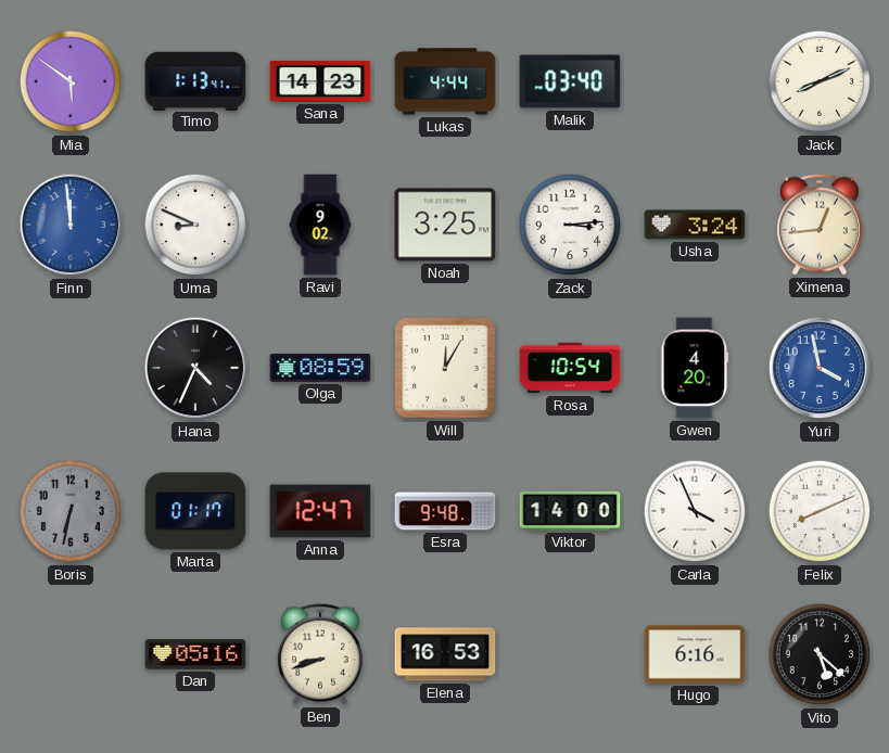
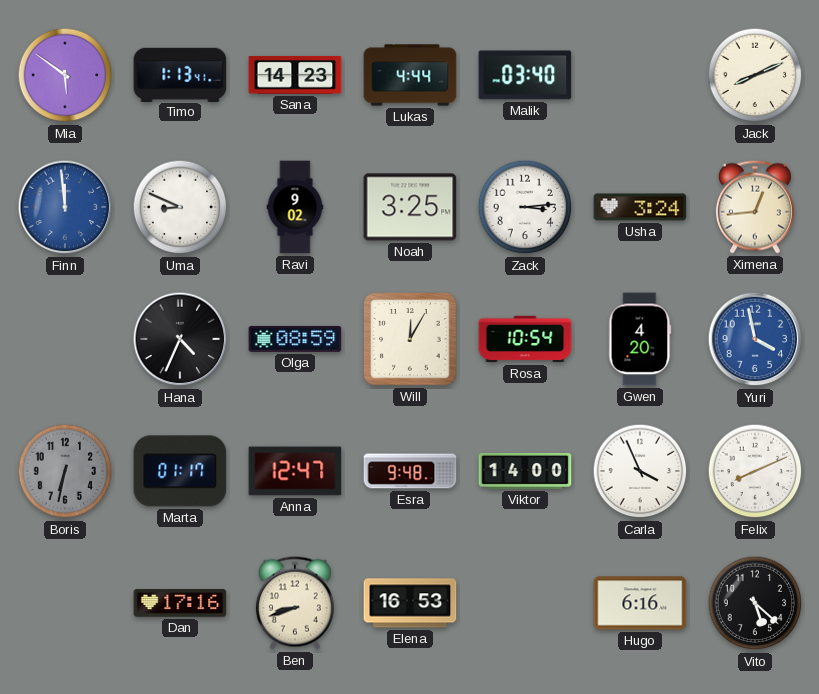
Dan: 05:16 -> 17:16
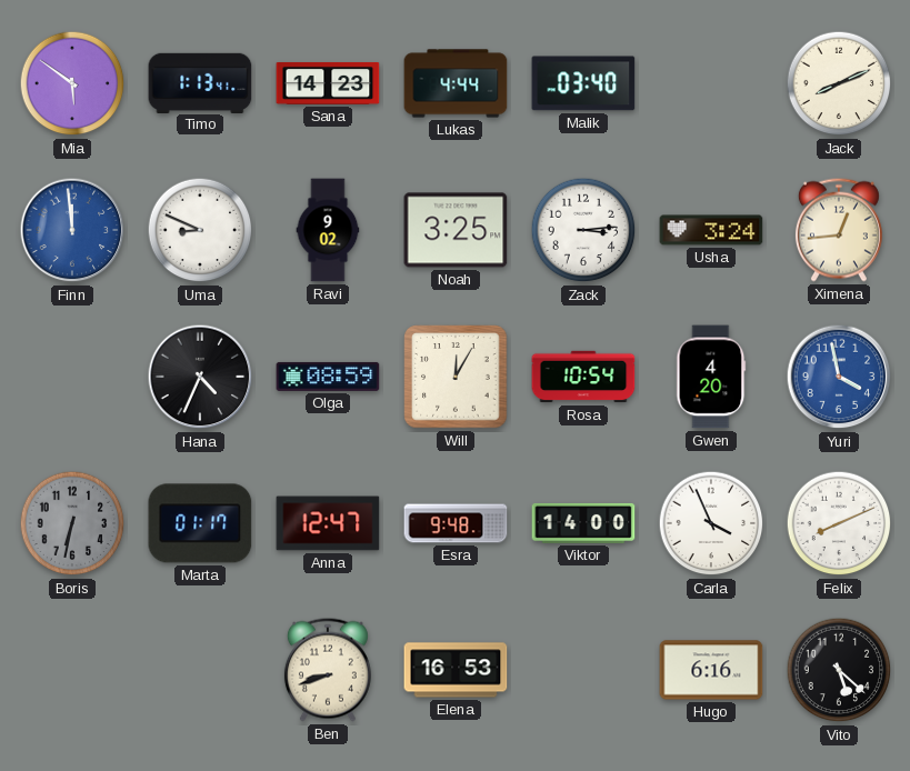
Dan: 17:16 -> none
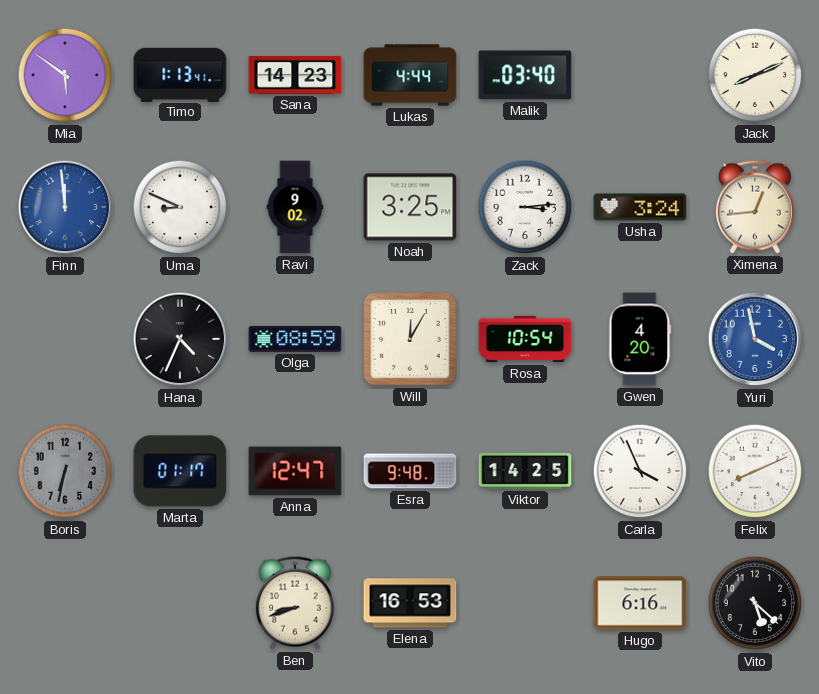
Viktor: 14:00 -> 14:25
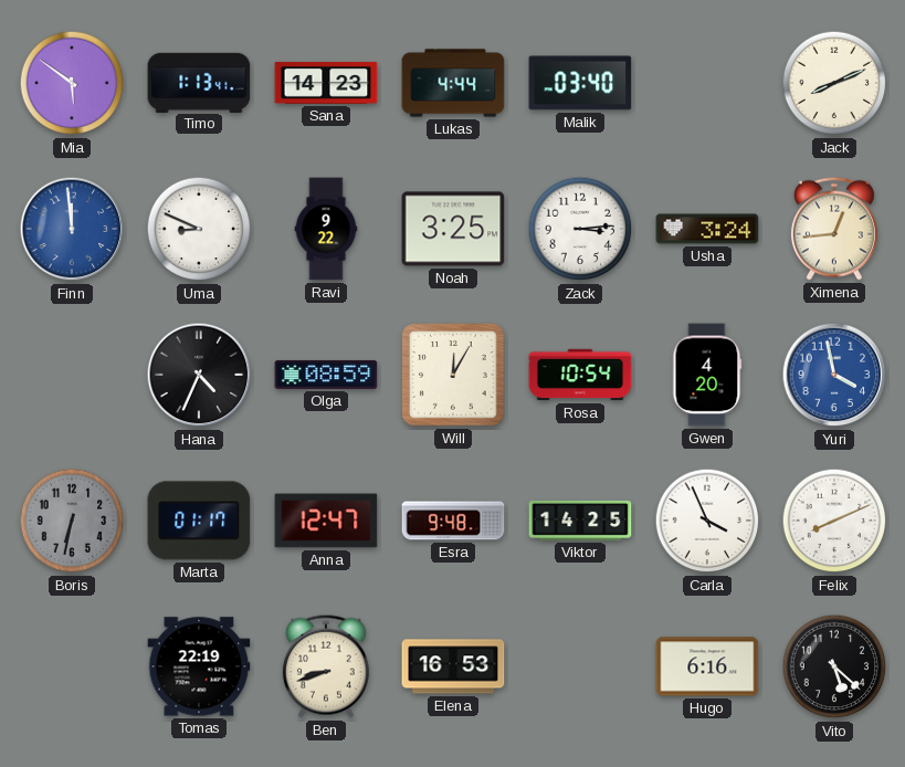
Ravi: 9:02 -> 9:22
Tomas: none -> 22:19
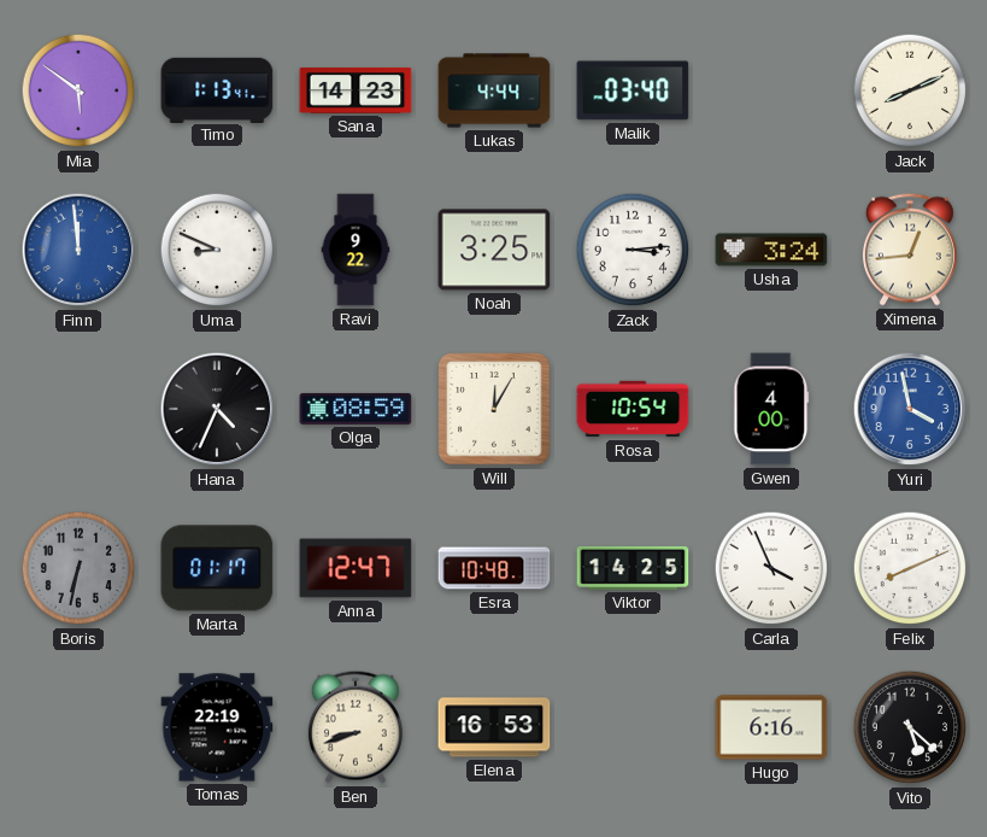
Gwen: 4:20 -> 4:00
Esra: 9:48 -> 10:48
